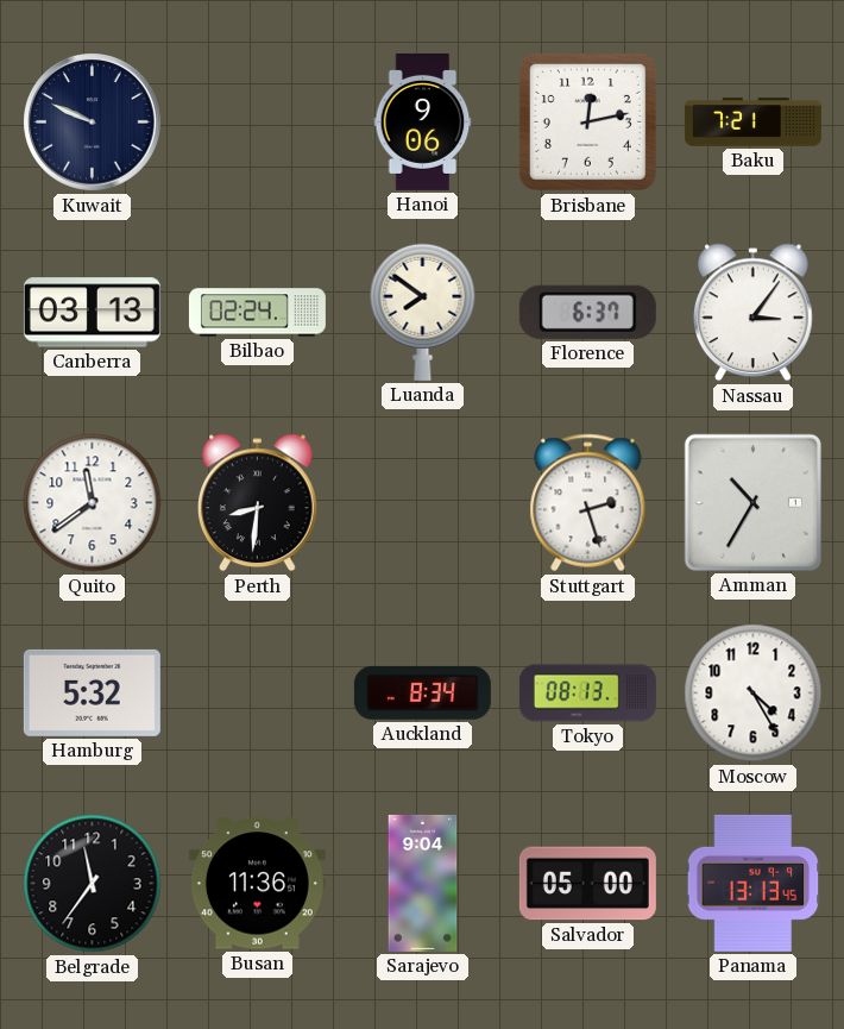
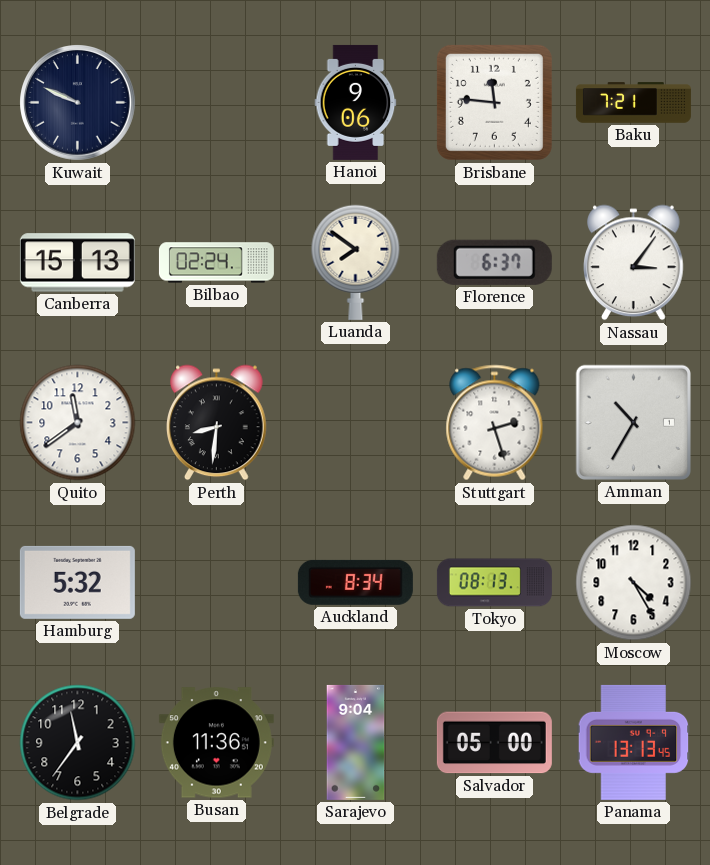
Brisbane: 12:13 -> 11:46
Canberra: 03:13 -> 15:13
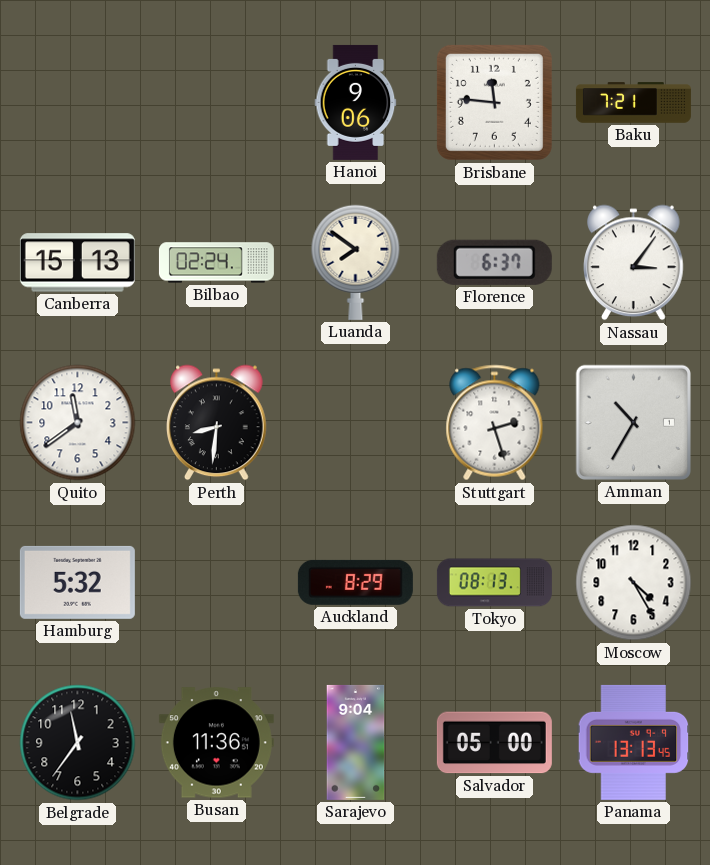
Kuwait: 9:49 -> none
Auckland: 8:34 -> 8:29
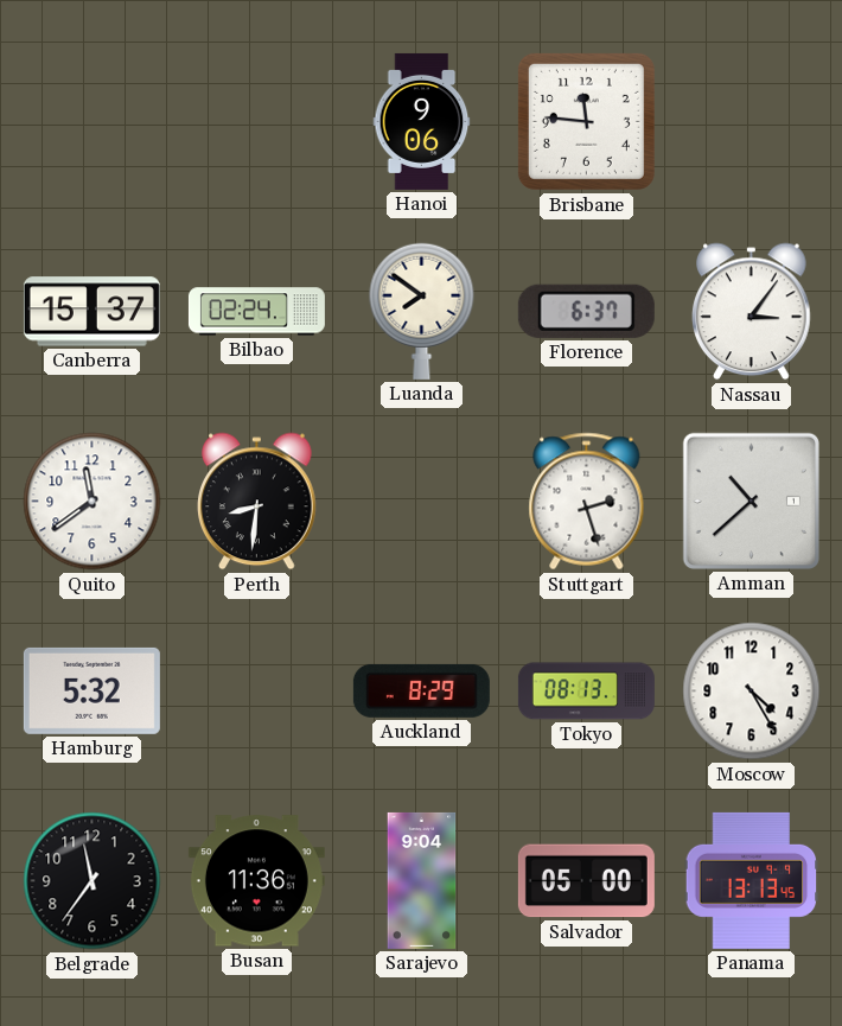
Baku: 7:21 -> none
Canberra: 15:13 -> 15:37
Amman: 10:35 -> 10:38
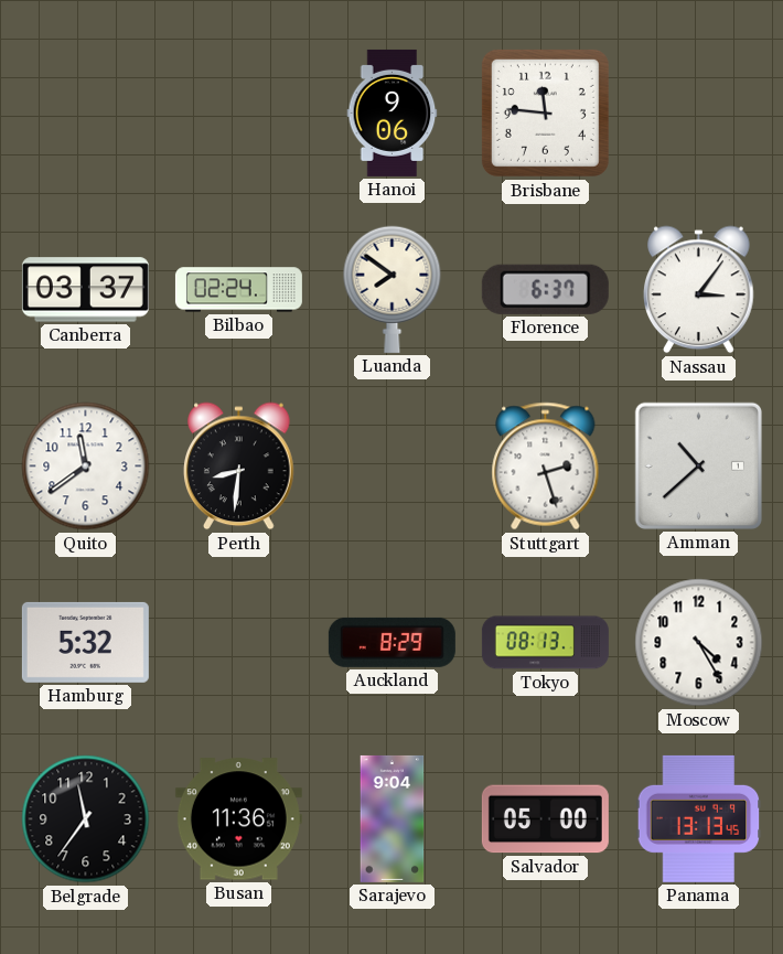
Canberra: 15:37 -> 03:37
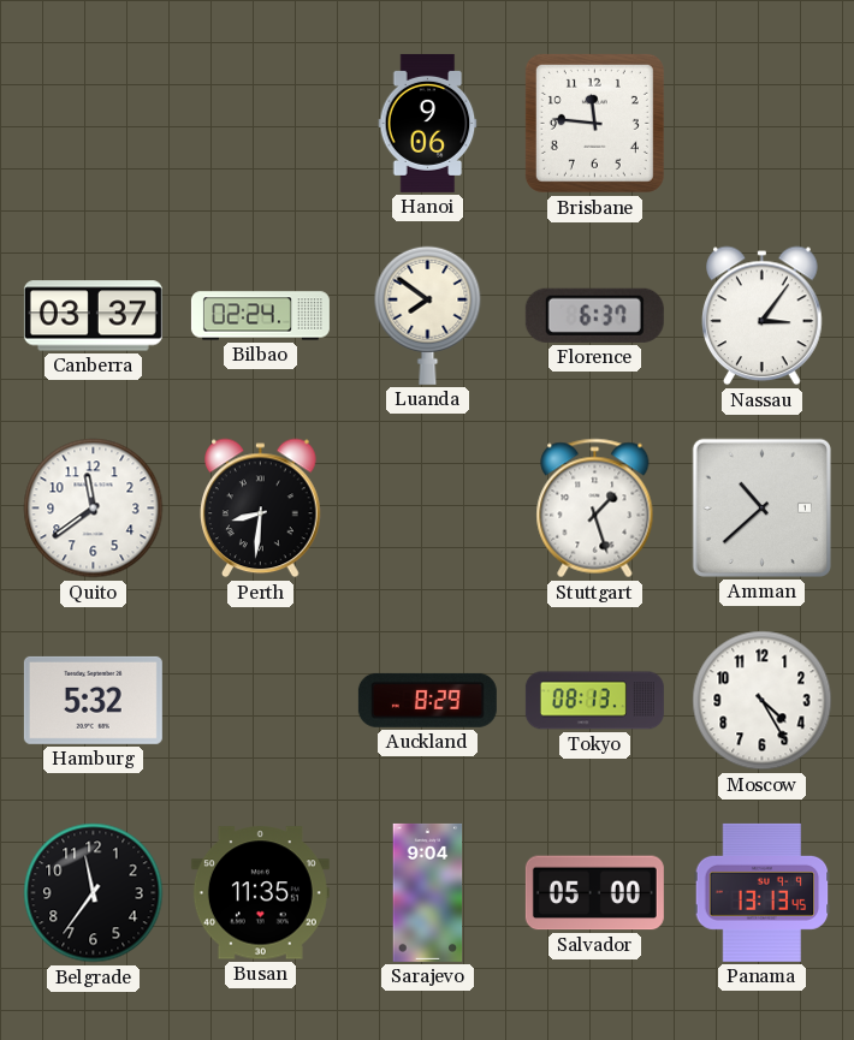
Stuttgart: 2:27 -> 1:27
Busan: 11:36 -> 11:35
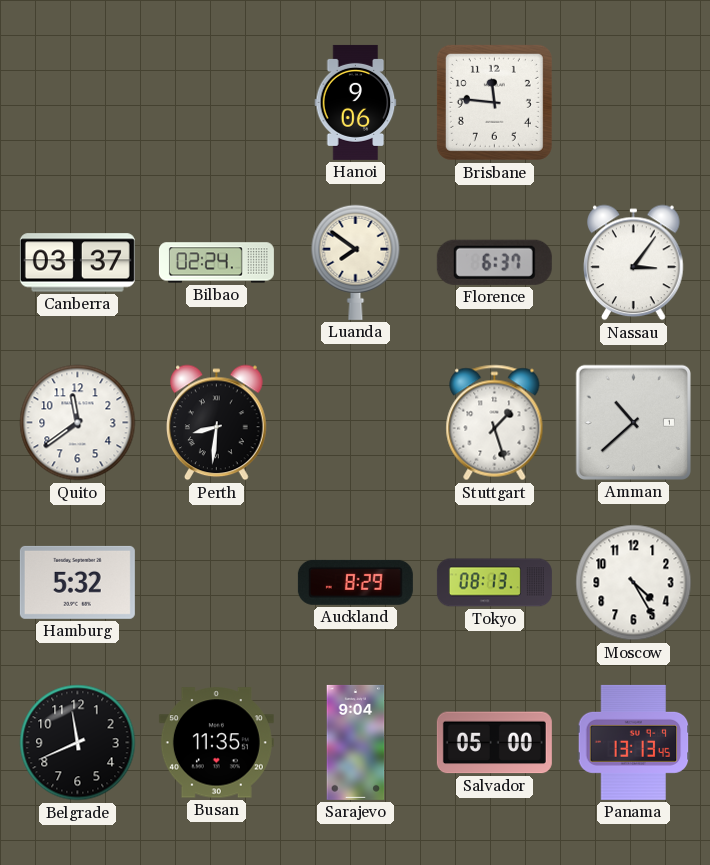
Belgrade: 11:36 -> 11:41
